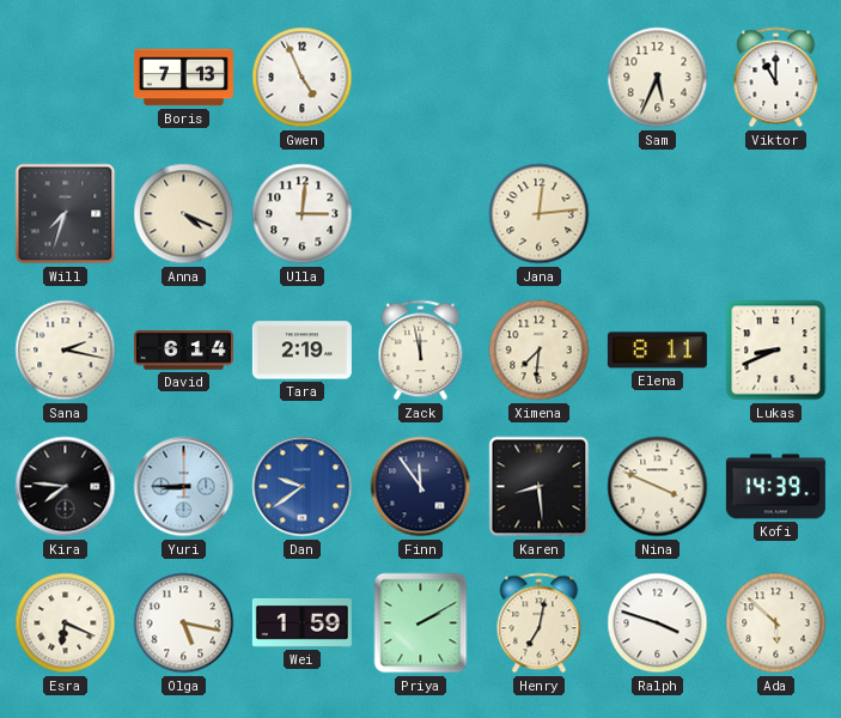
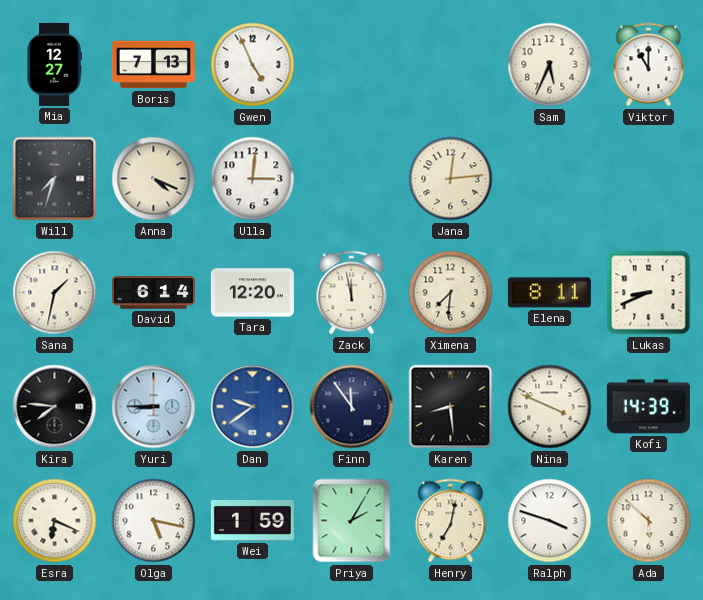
Mia: none -> 12:27
Sana: 2:17 -> 1:32
Tara: 2:19 -> 12:20
Priya: 2:10 -> 2:05
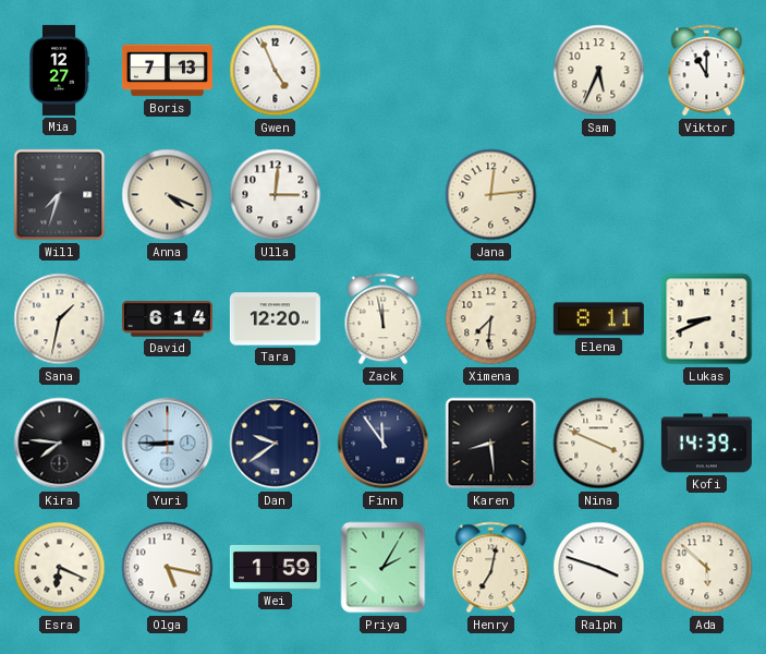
Dan dial: blue -> navy
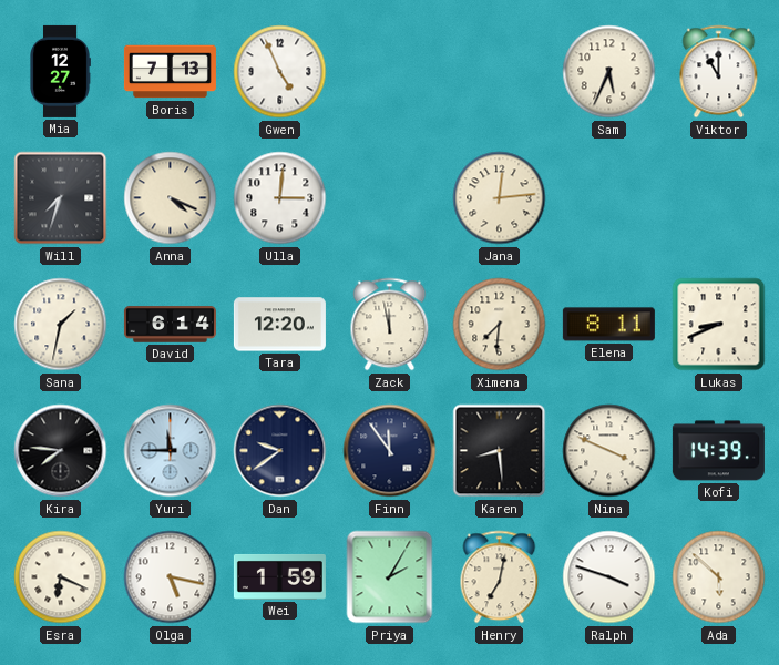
Yuri: 8:45 -> 11:45
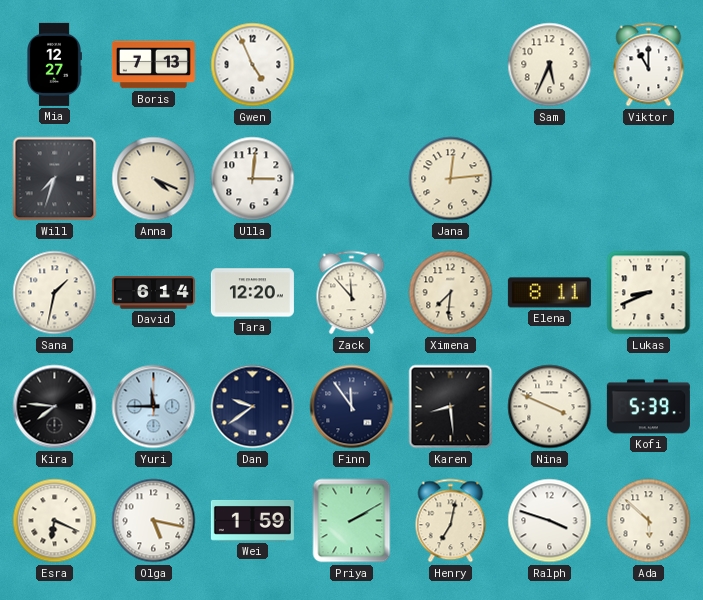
Zack: 11:58 -> 11:53
Kofi: 14:39 -> 5:39
Priya: 2:05 -> 2:10
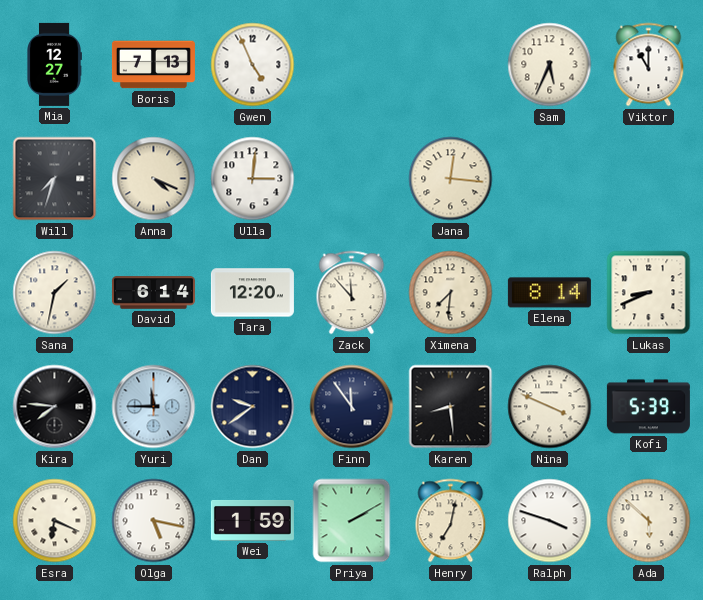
Jana: 12:14 -> 12:16
Elena: 8:11 -> 8:14
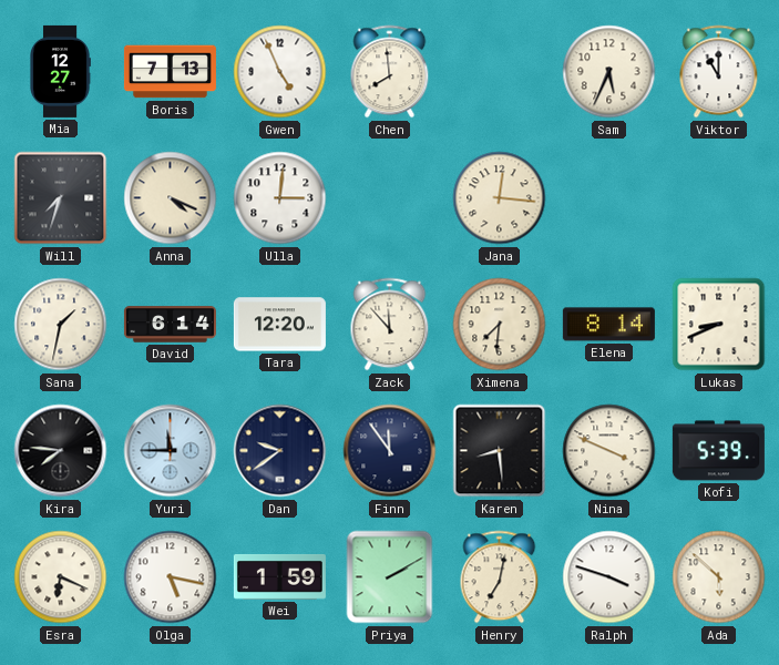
Chen: none -> 7:59
